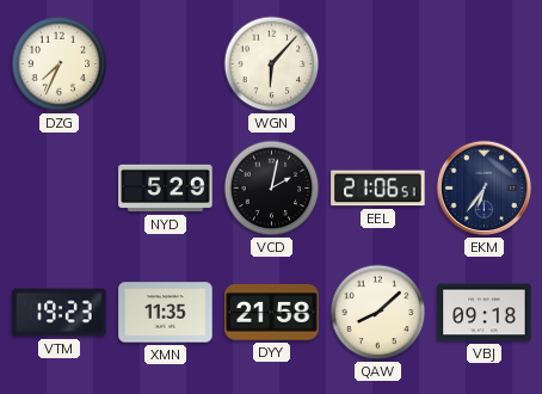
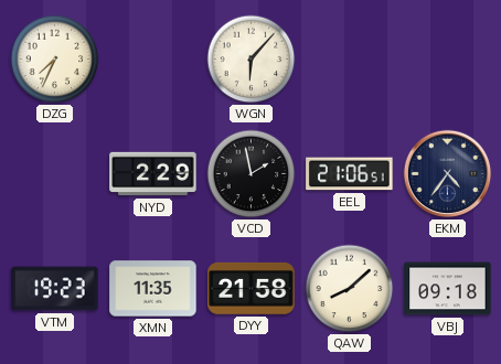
NYD: 5:29 -> 2:29
VCD: 2:02 -> 1:58
EKM: 6:36 -> 4:36
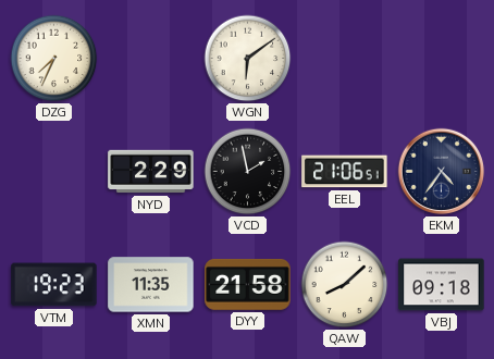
WGN: 6:07 -> 6:09
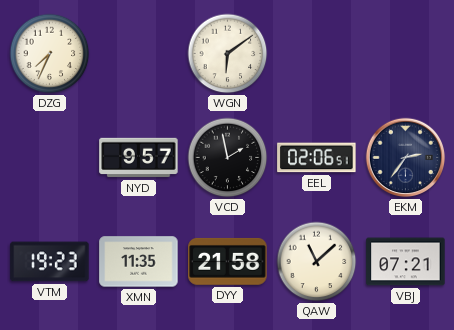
NYD: 2:29 -> 9:57
EEL: 21:06 -> 02:06
EKM: 4:36 -> 2:36
QAW: 8:08 -> 11:08
VBJ: 09:18 -> 07:21
